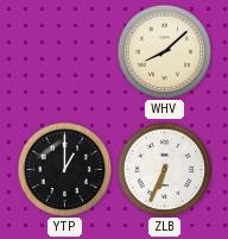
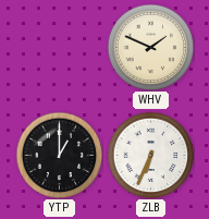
WHV: 8:08 -> 1:49
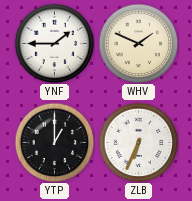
YNF: none -> 1:45
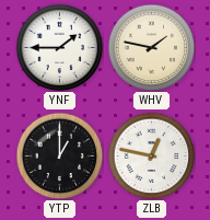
WHV: 1:49 -> 1:47
ZLB: 6:34 -> 12:47
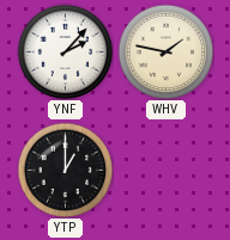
YNF: 1:45 -> 2:07
ZLB: 12:47 -> none
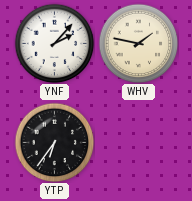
YTP: 1:00 -> 6:36
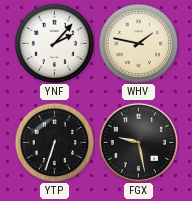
YTP: 6:36 -> 6:33
FGX: none -> 9:28
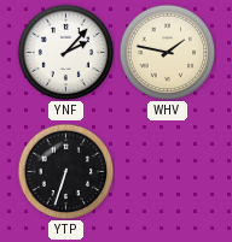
FGX: 9:28 -> none
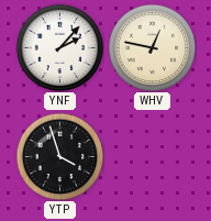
WHV: 1:47 -> 12:47
YTP: 6:33 -> 3:57
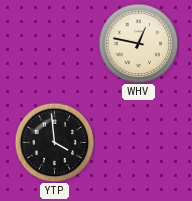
YNF: 2:07 -> none
YTP: 3:57 -> 3:59
